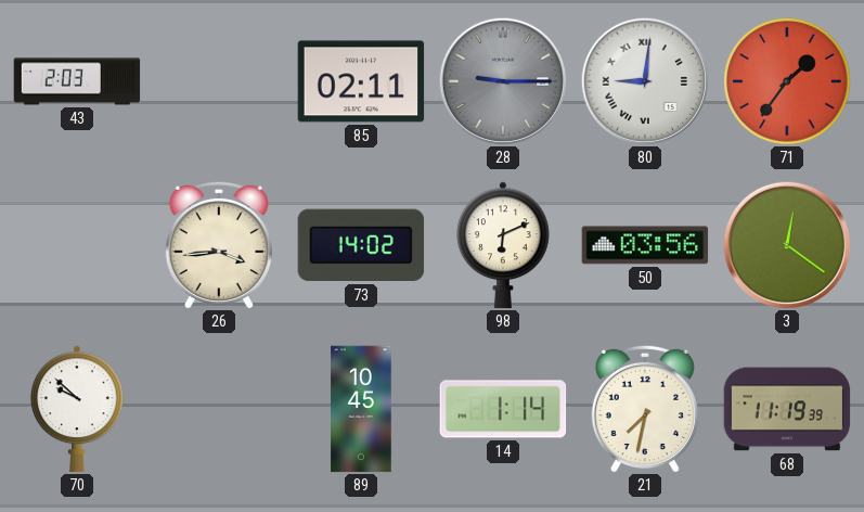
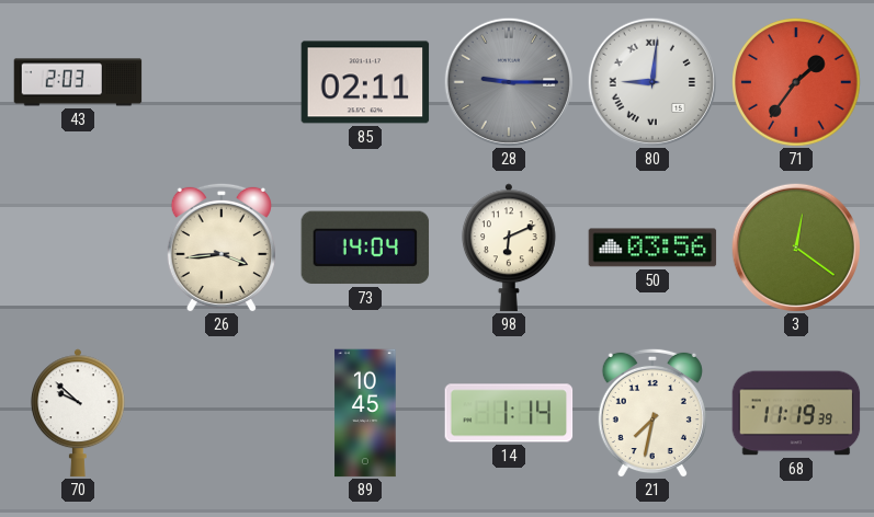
73: 14:02 -> 14:04
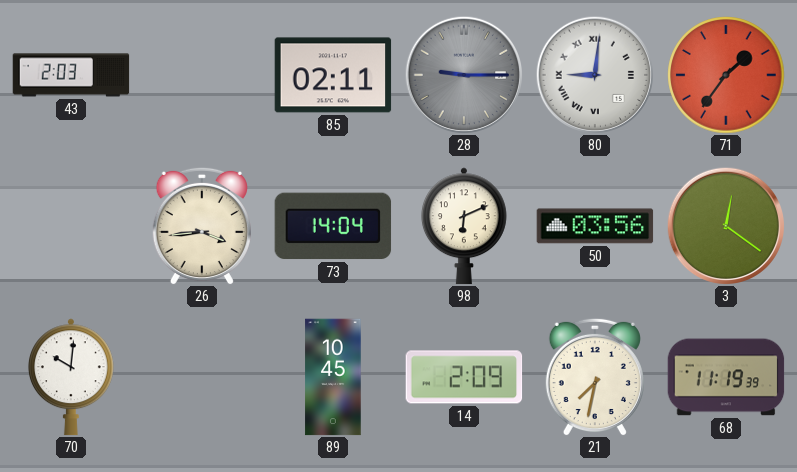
70: 9:52 -> 10:01
14: 1:14 -> 2:09
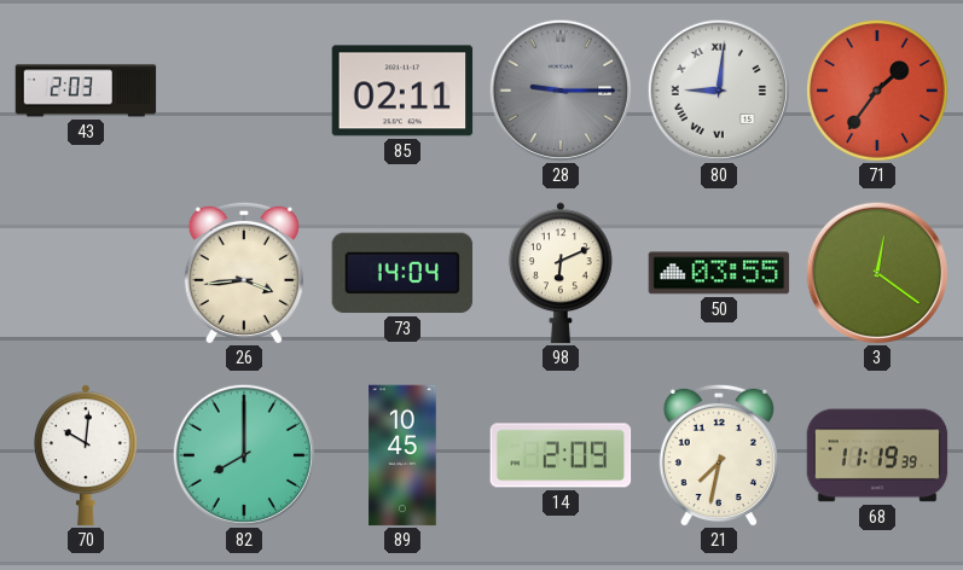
50: 03:56 -> 03:55
82: none -> 8:00
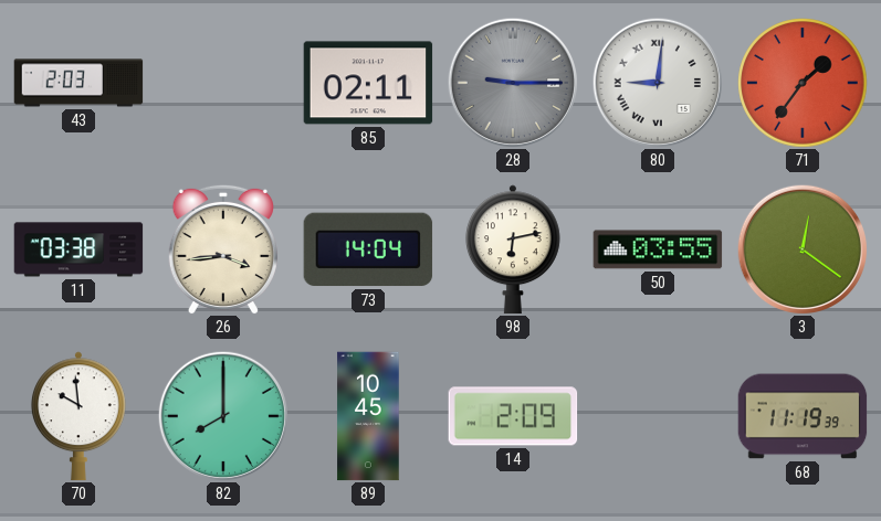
11: none -> 03:38
98: 6:11 -> 6:13
70: 10:01 -> 9:59
21: 7:32 -> none
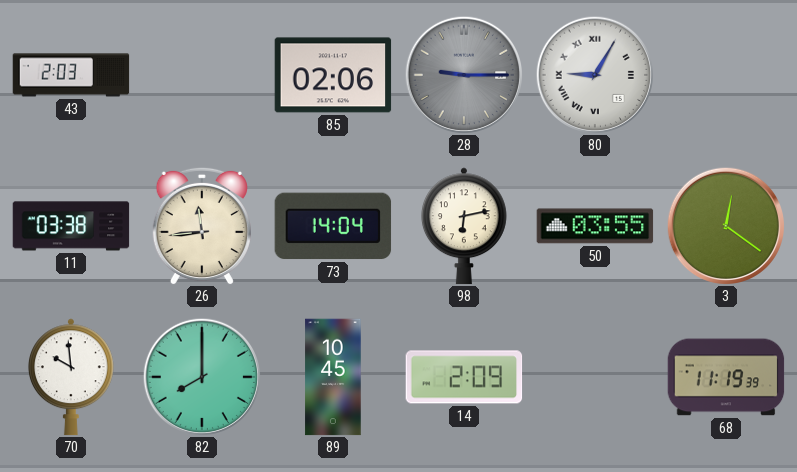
85: 02:11 -> 02:06
80: 9:01 -> 9:05
71: 1:36 -> none
26: 3:44 -> 11:44
